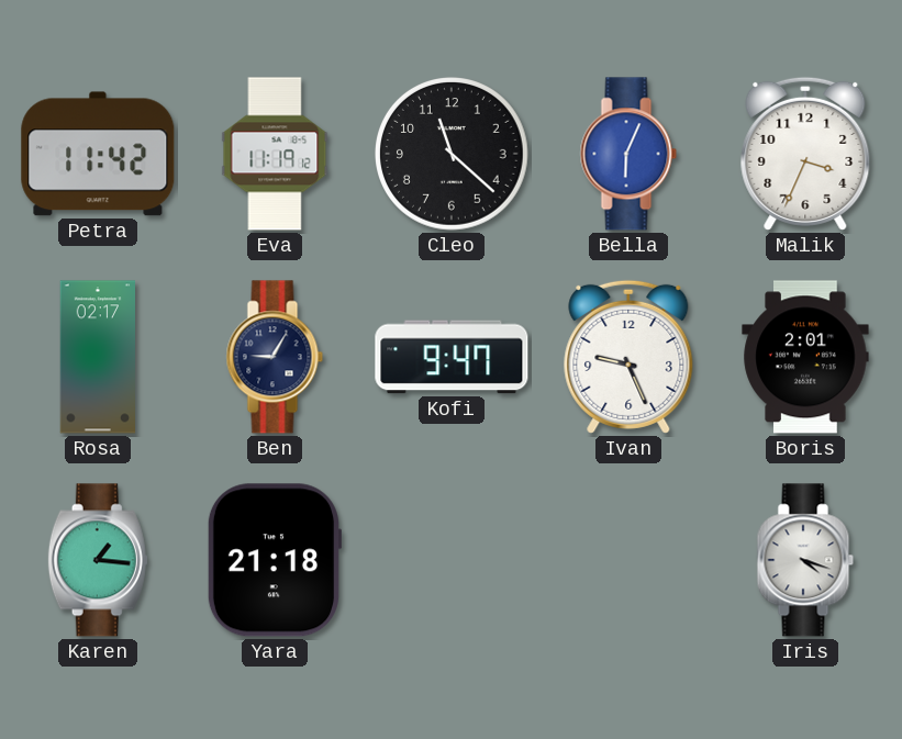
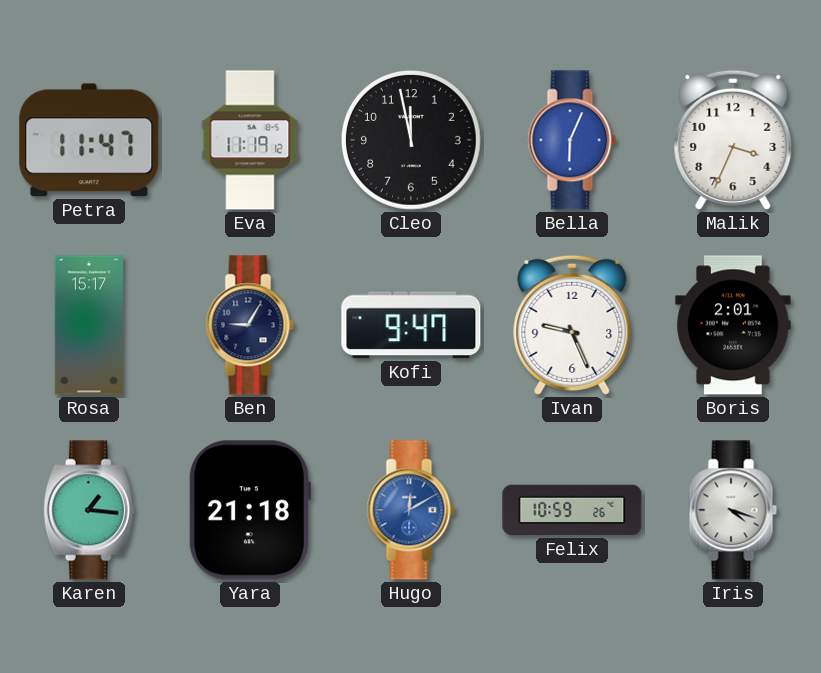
Petra: 11:42 -> 11:47
Cleo: 11:22 -> 11:58
Rosa: 02:17 -> 15:17
Hugo: none -> 12:10
Felix: none -> 10:59
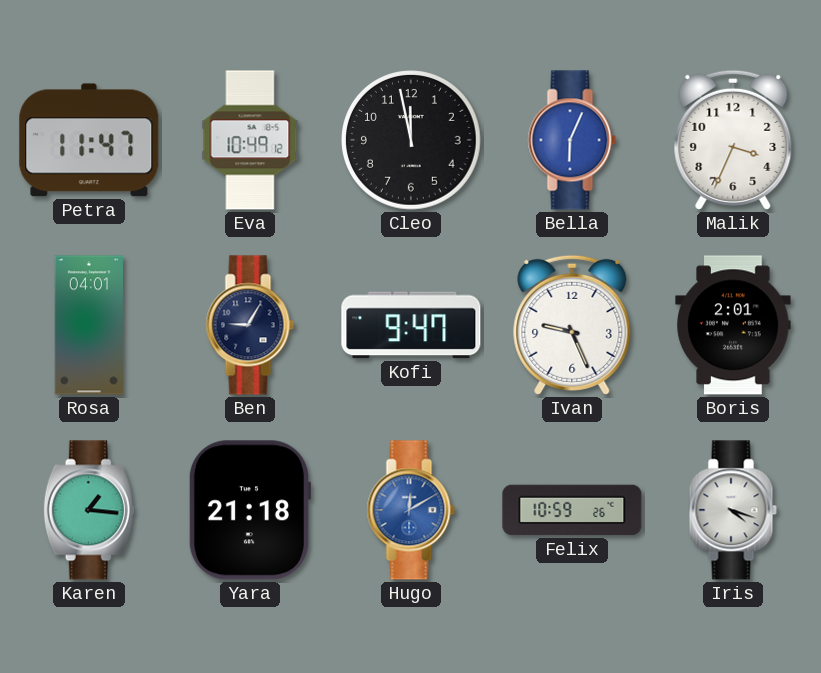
Eva: 11:19 -> 10:49
Rosa: 15:17 -> 04:01
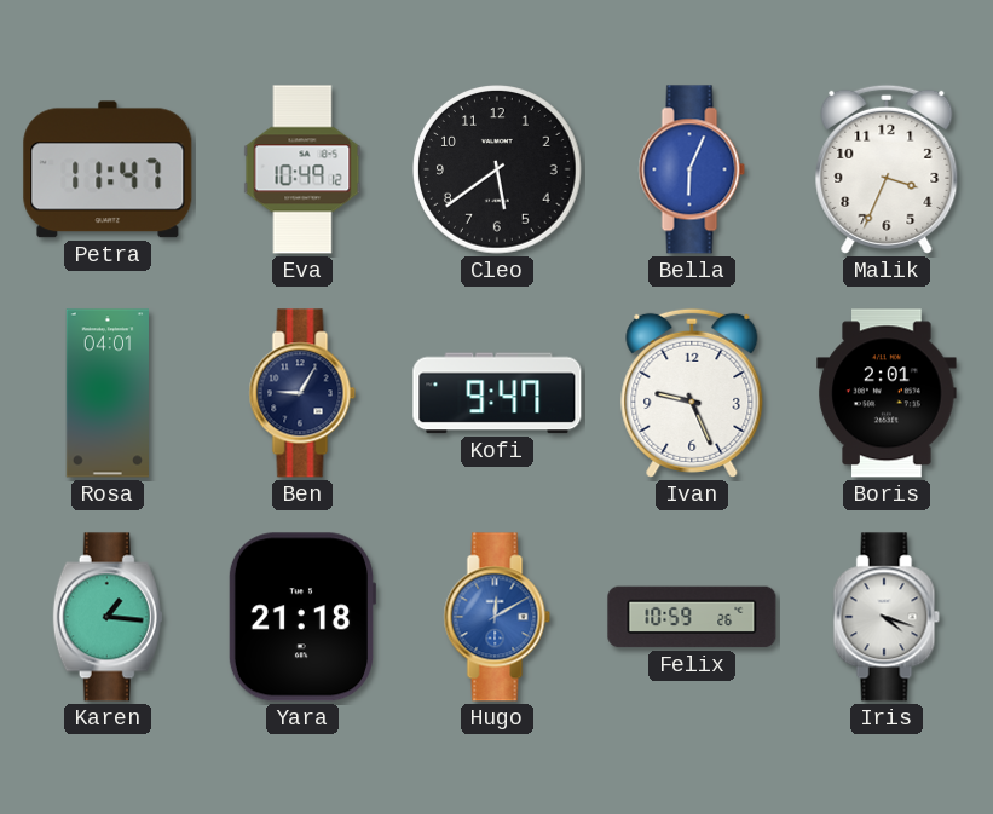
Cleo: 11:58 -> 5:39
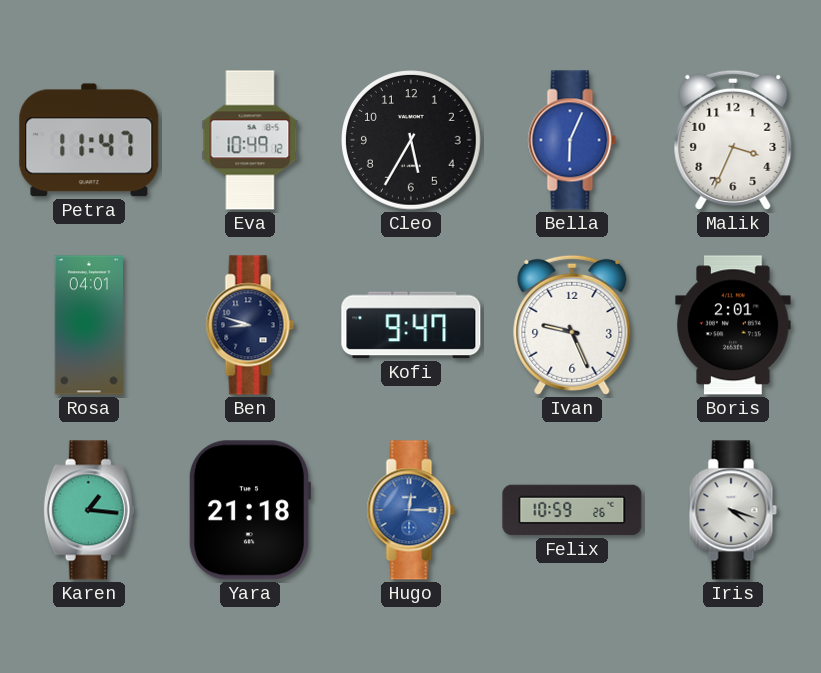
Cleo: 5:39 -> 5:35
Ben: 9:05 -> 8:48
Hugo: 12:10 -> 12:15
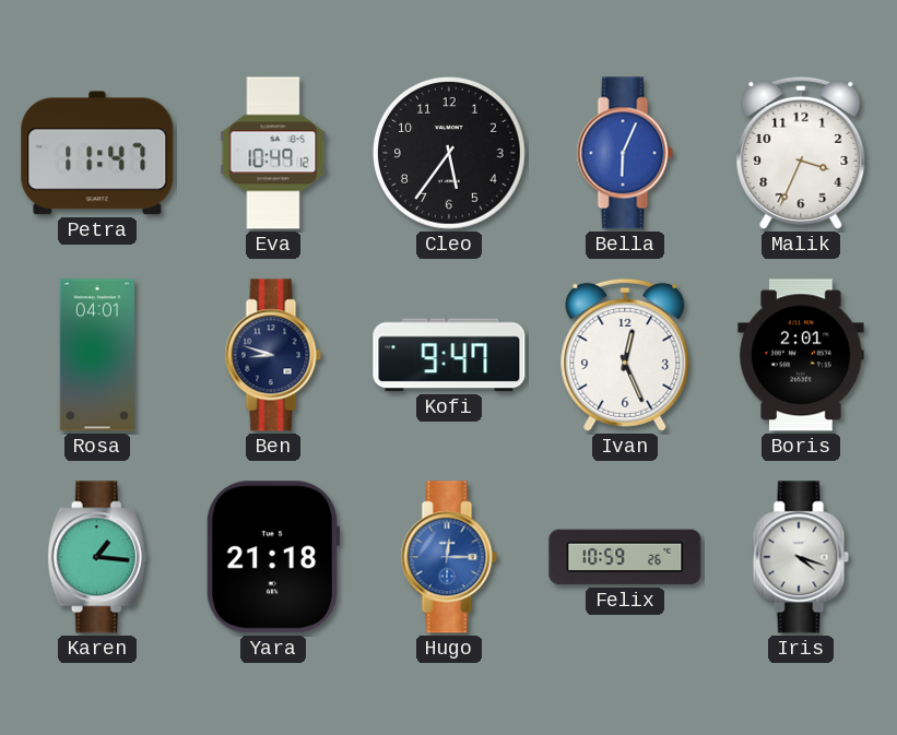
Cleo: 5:35 -> 5:36
Ivan: 9:26 -> 12:26
